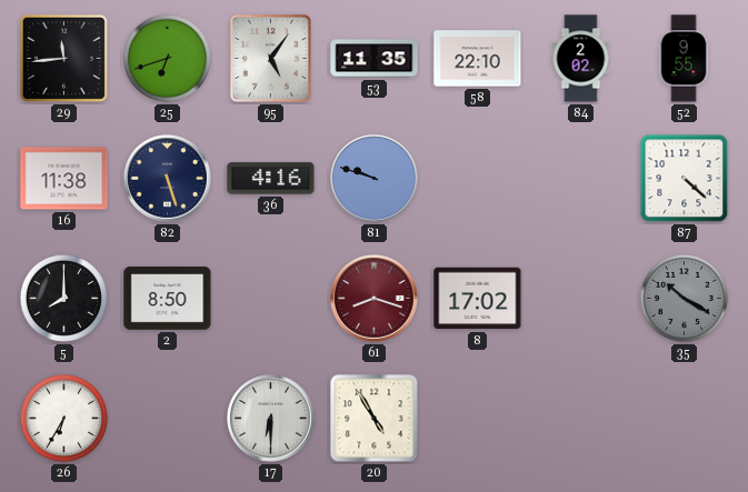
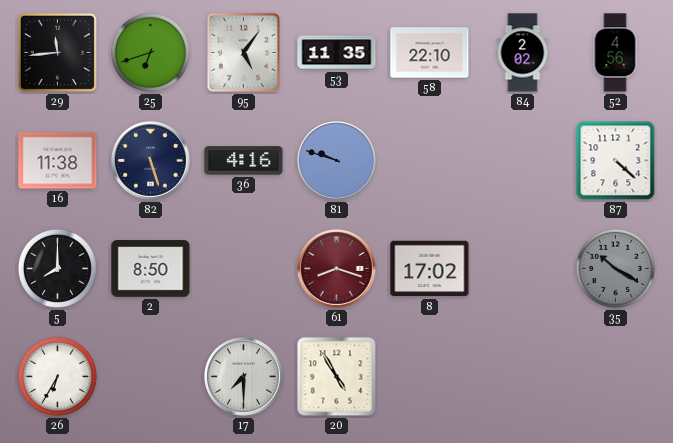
52: 9:55 -> 4:56
17: 6:30 -> 7:30
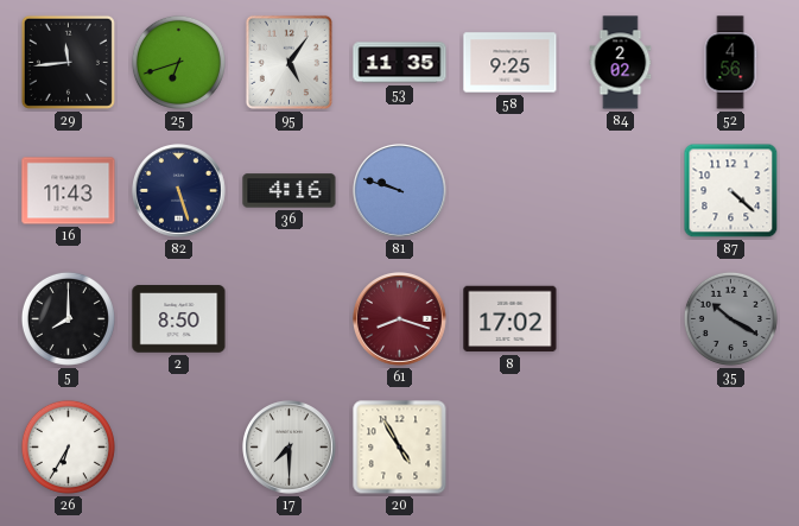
58: 22:10 -> 9:25
16: 11:38 -> 11:43
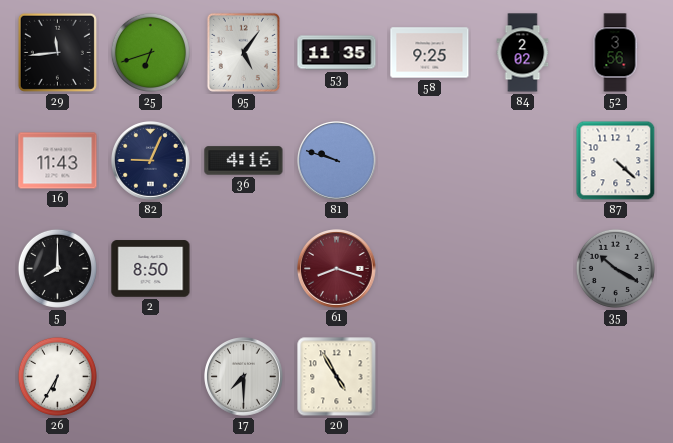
52: 4:56 -> 3:56
82: 5:27 -> 9:04
8: 17:02 -> none
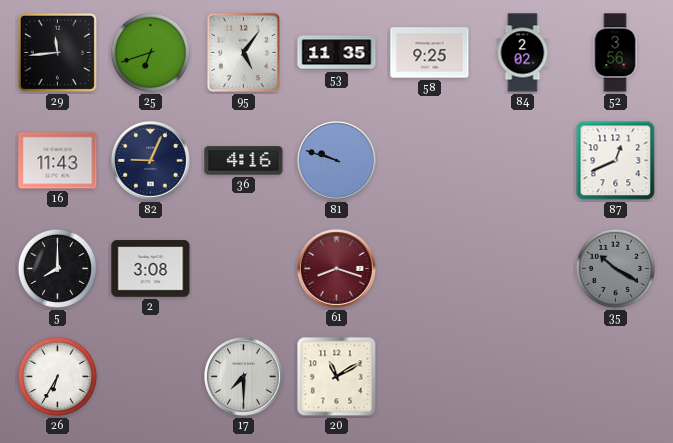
87: 4:22 -> 12:41
2: 8:50 -> 3:08
20: 4:55 -> 11:10
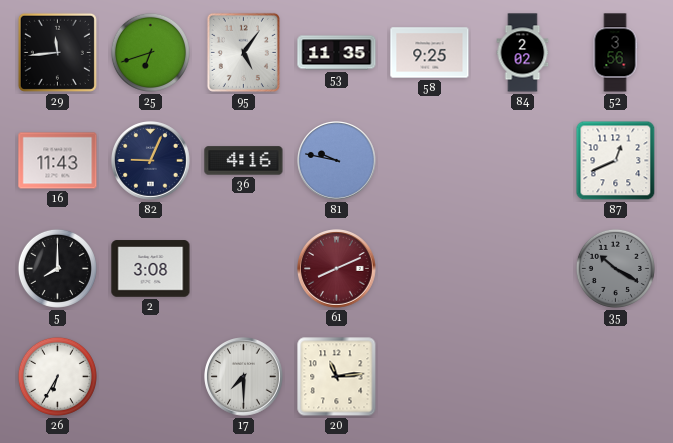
81: 9:48 -> 9:47
61: 8:18 -> 8:11
20: 11:10 -> 11:14
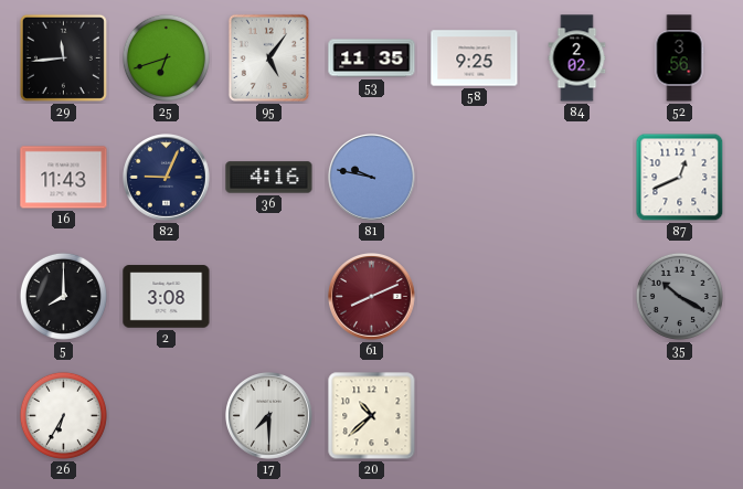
20: 11:14 -> 10:38
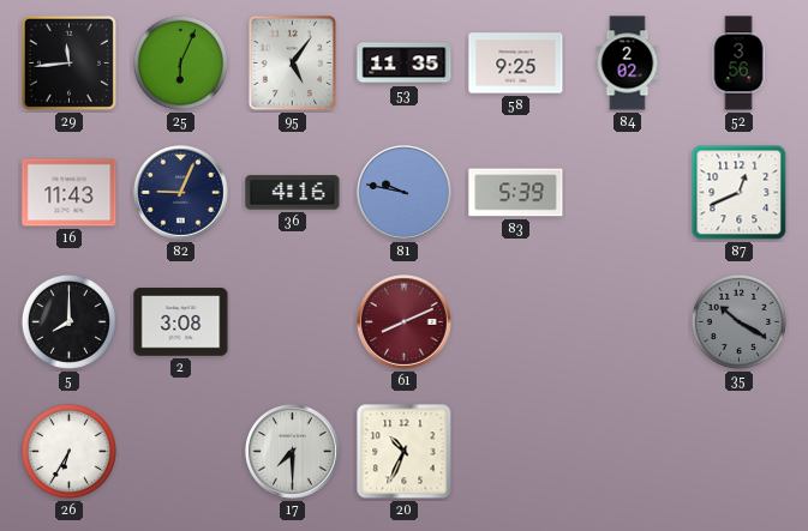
25: 6:42 -> 6:04
83: none -> 5:39
20: 10:38 -> 10:34
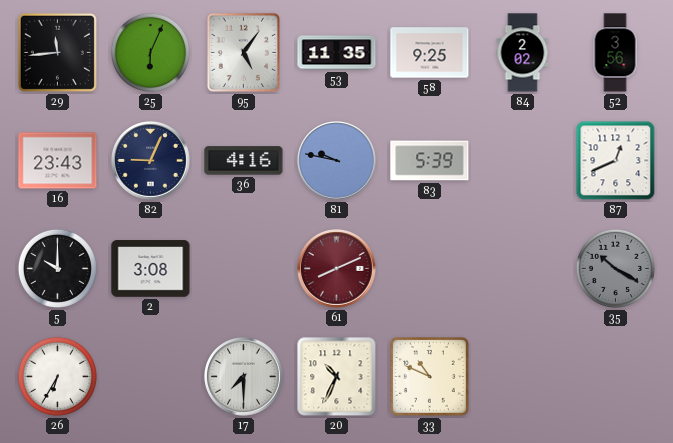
16: 11:43 -> 23:43
5: 8:00 -> 10:00
33: none -> 10:49
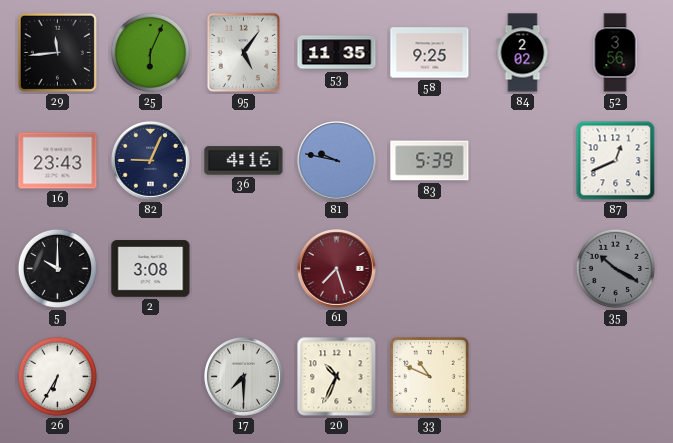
61: 8:11 -> 7:27
